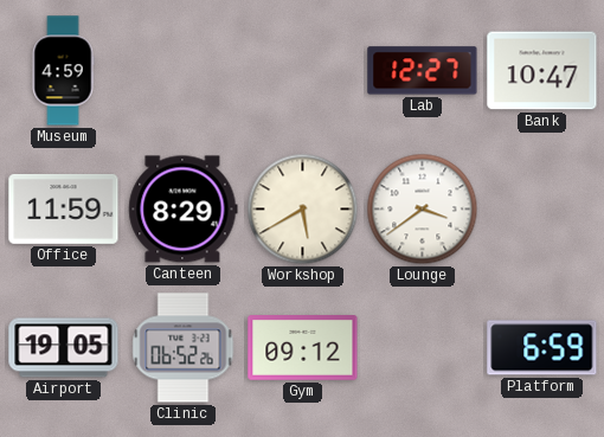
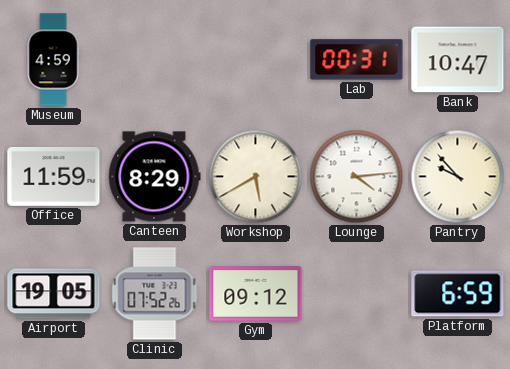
Lab: 12:27 -> 00:31
Lounge: 3:39 -> 4:14
Pantry: none -> 9:53
Clinic: 06:52 -> 07:52
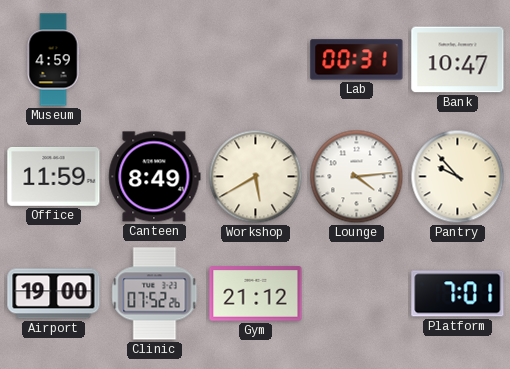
Canteen: 8:29 -> 8:49
Airport: 19:05 -> 19:00
Gym: 09:12 -> 21:12
Platform: 6:59 -> 7:01
